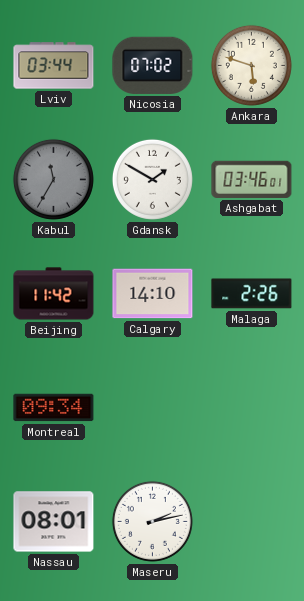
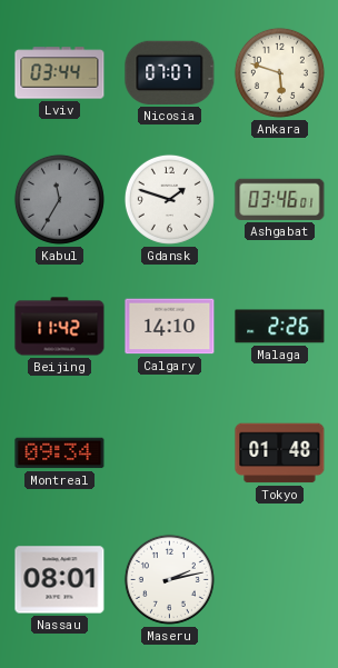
Nicosia: 07:02 -> 07:07
Gdansk: 1:50 -> 1:48
Tokyo: none -> 01:48
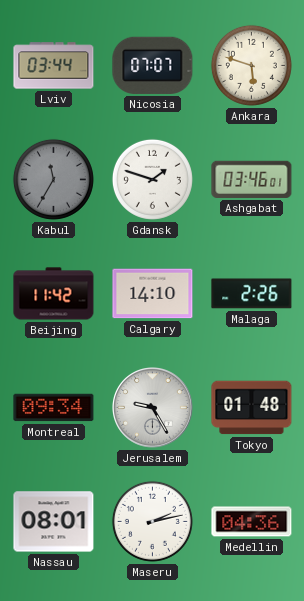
Jerusalem: none -> 9:25
Medellin: none -> 04:36
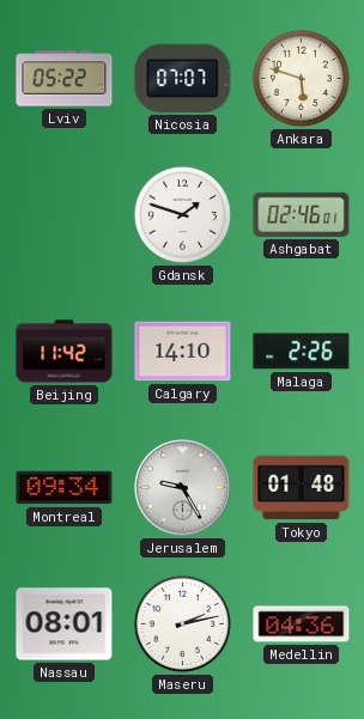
Lviv: 03:44 -> 05:22
Kabul: 11:35 -> none
Ashgabat: 03:46 -> 02:46
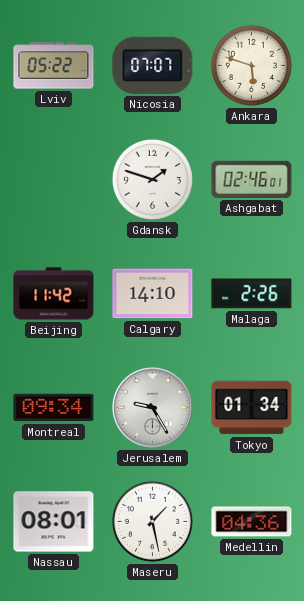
Tokyo: 01:48 -> 01:34
Maseru: 2:13 -> 1:28
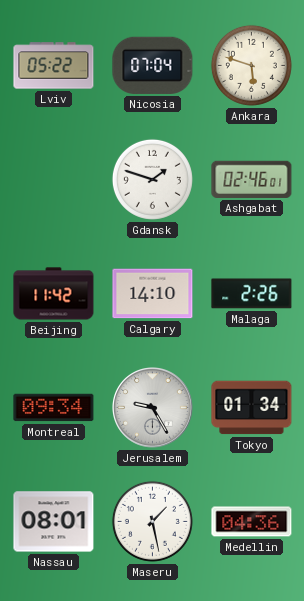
Nicosia: 07:07 -> 07:04
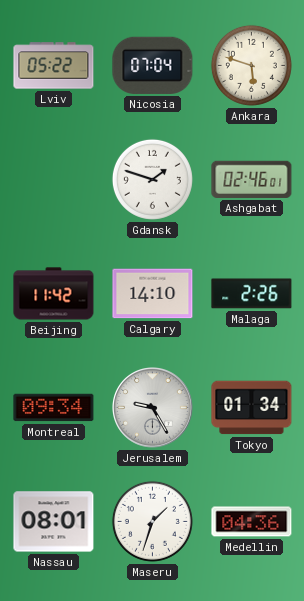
Maseru: 1:28 -> 1:33
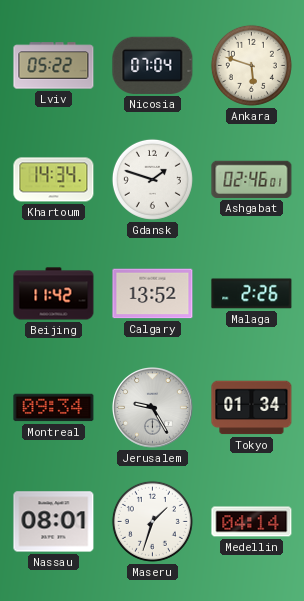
Khartoum: none -> 14:34
Calgary: 14:10 -> 13:52
Medellin: 04:36 -> 04:14
